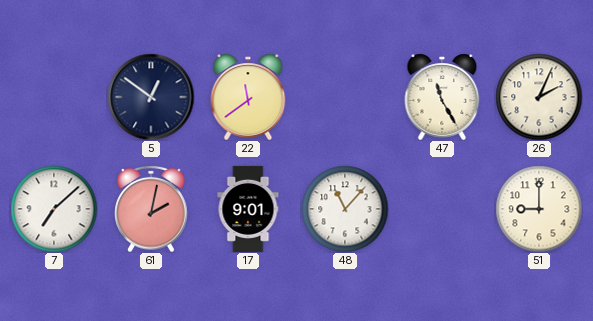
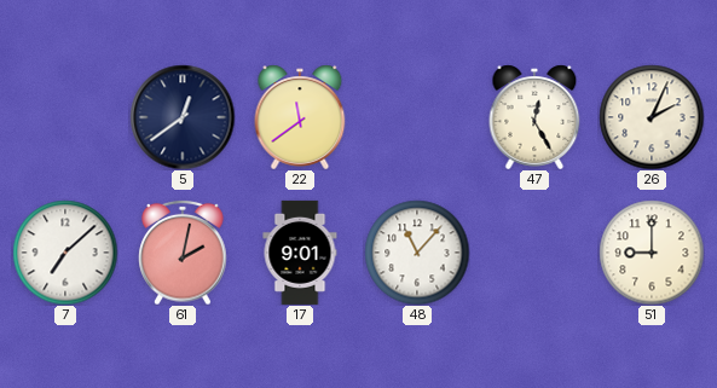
5: 12:51 -> 12:39
47: 11:25 -> 12:25
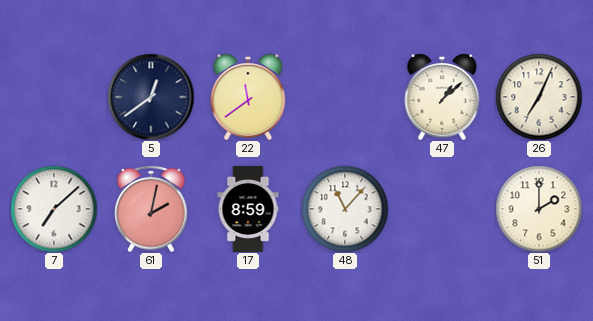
47: 12:25 -> 1:08
26: 2:04 -> 7:04
17: 9:01 -> 8:59
51: 9:00 -> 2:00
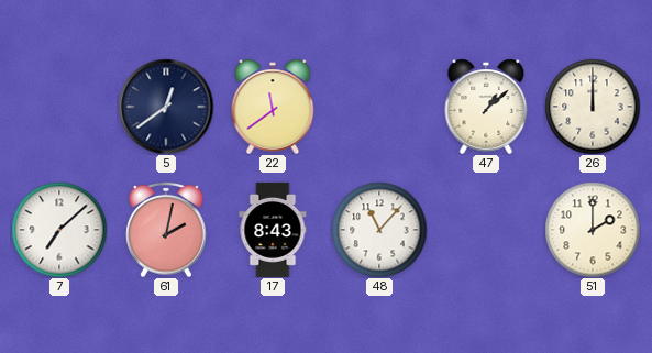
26: 7:04 -> 12:00
17: 8:59 -> 8:43
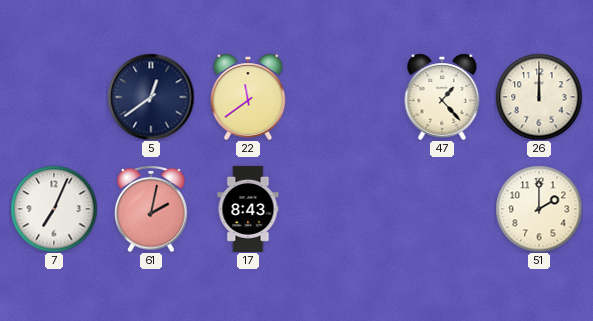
47: 1:08 -> 1:23
7: 7:08 -> 7:04
48: 11:07 -> none
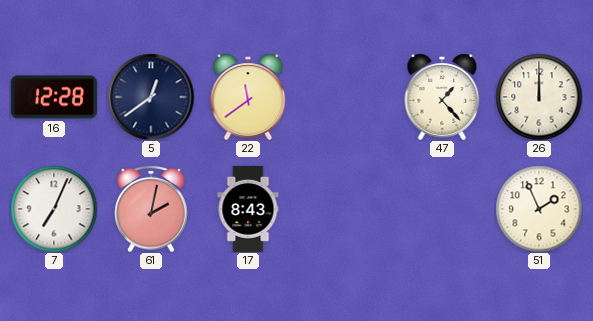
16: none -> 12:28
51: 2:00 -> 1:56
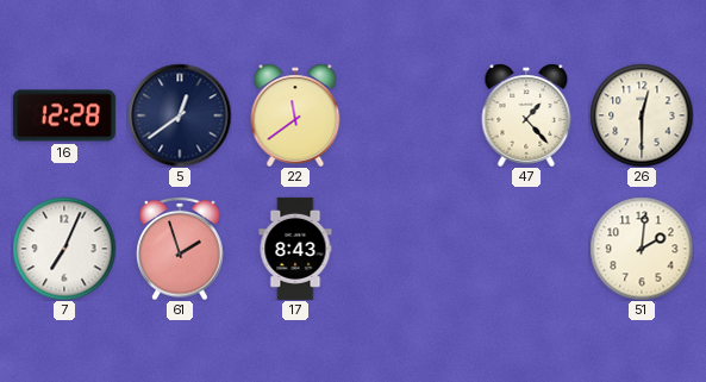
26: 12:00 -> 12:30
61: 2:02 -> 1:57
51: 1:56 -> 2:01
